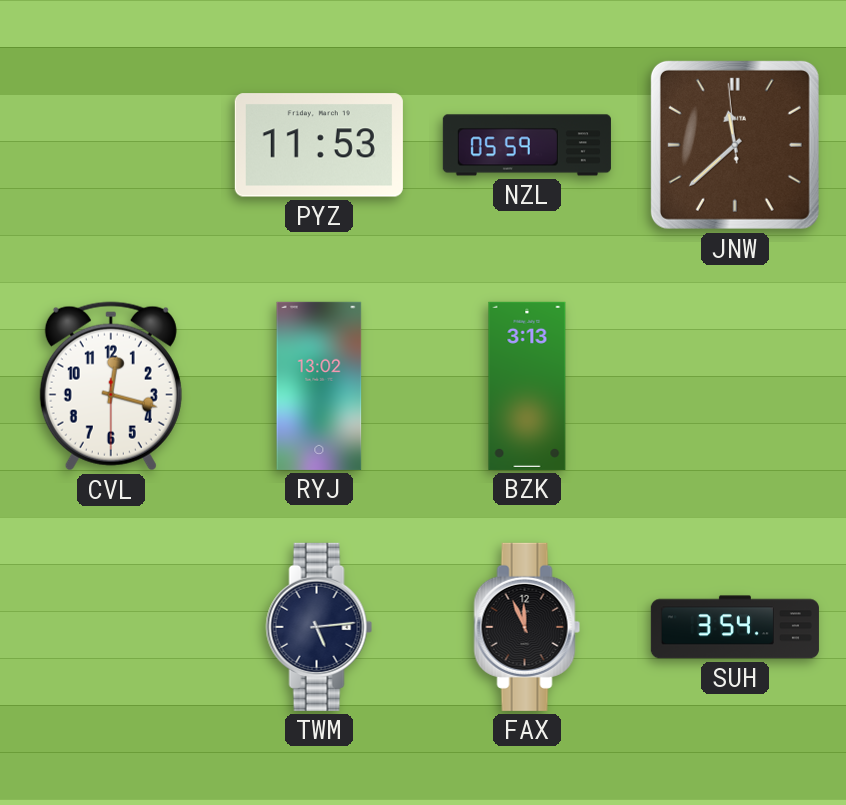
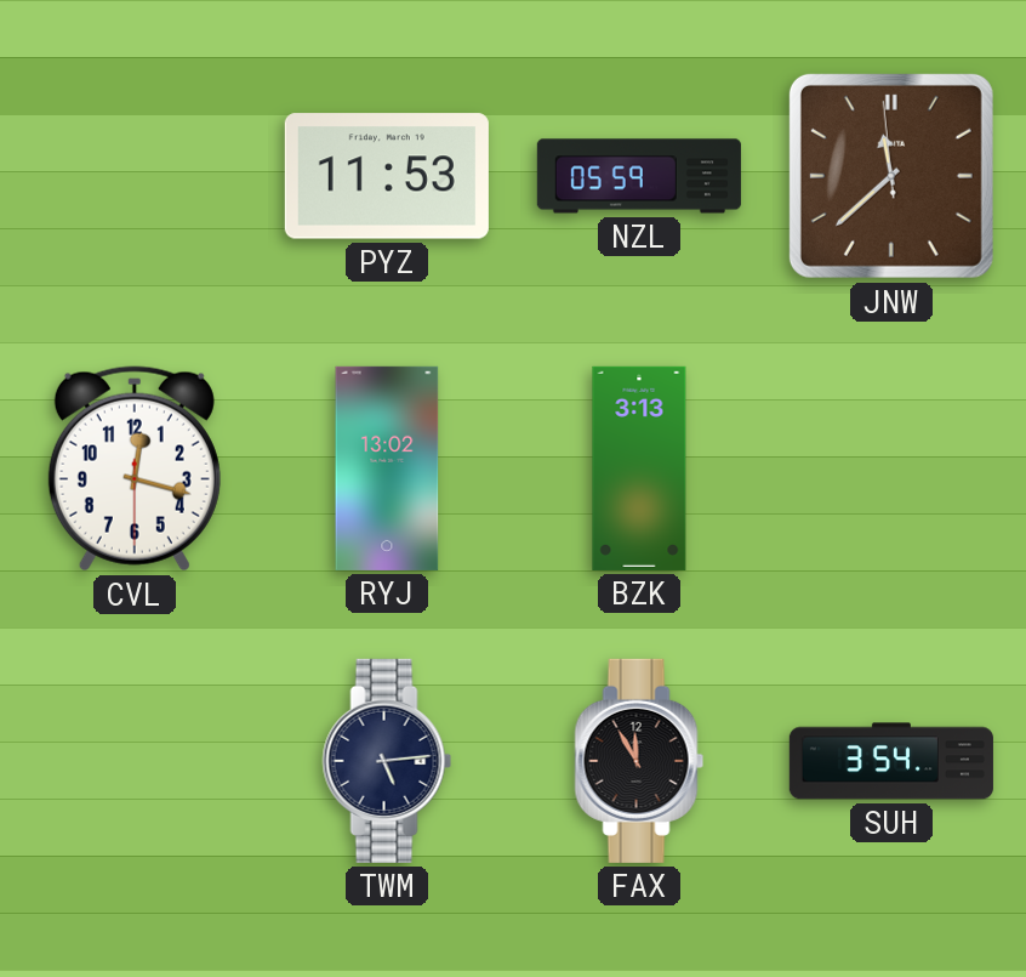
FAX: 11:56 -> 11:55
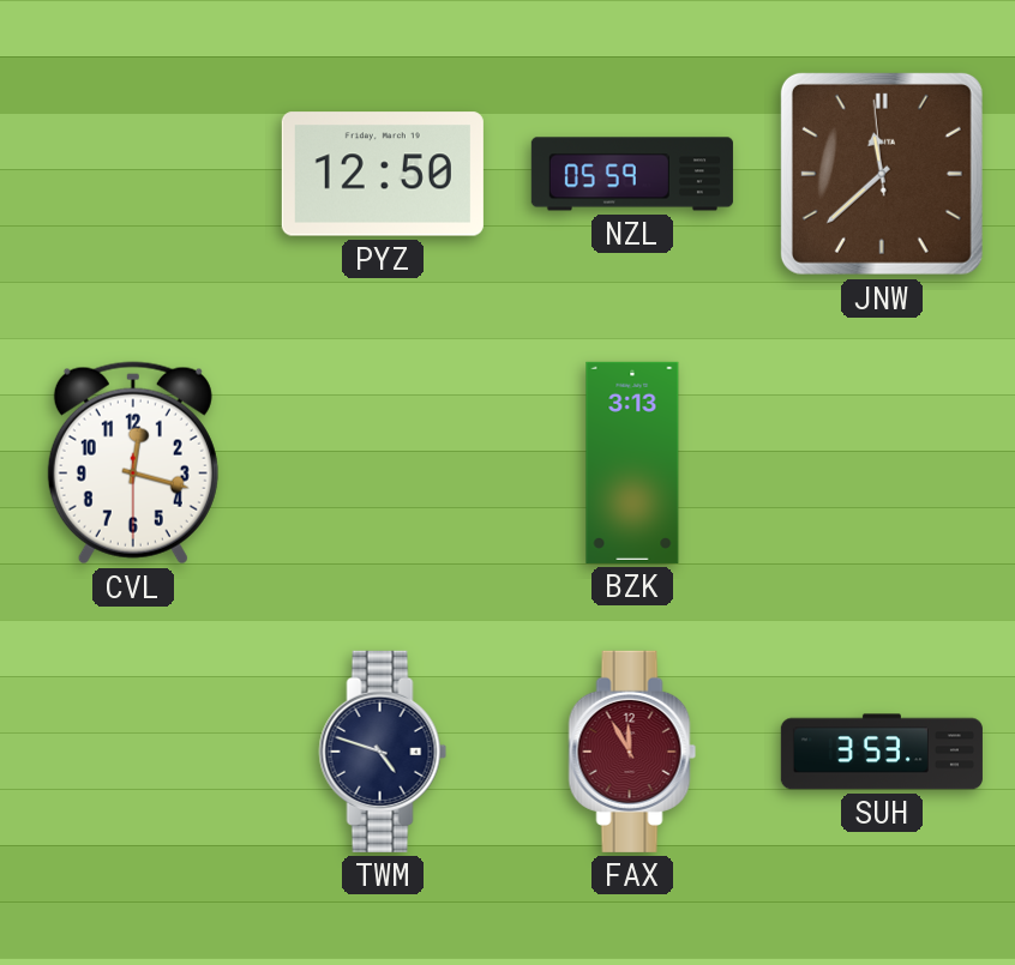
PYZ: 11:53 -> 12:50
RYJ: 13:02 -> none
TWM: 5:14 -> 4:48
FAX dial: black -> burgundy
SUH: 3:54 -> 3:53
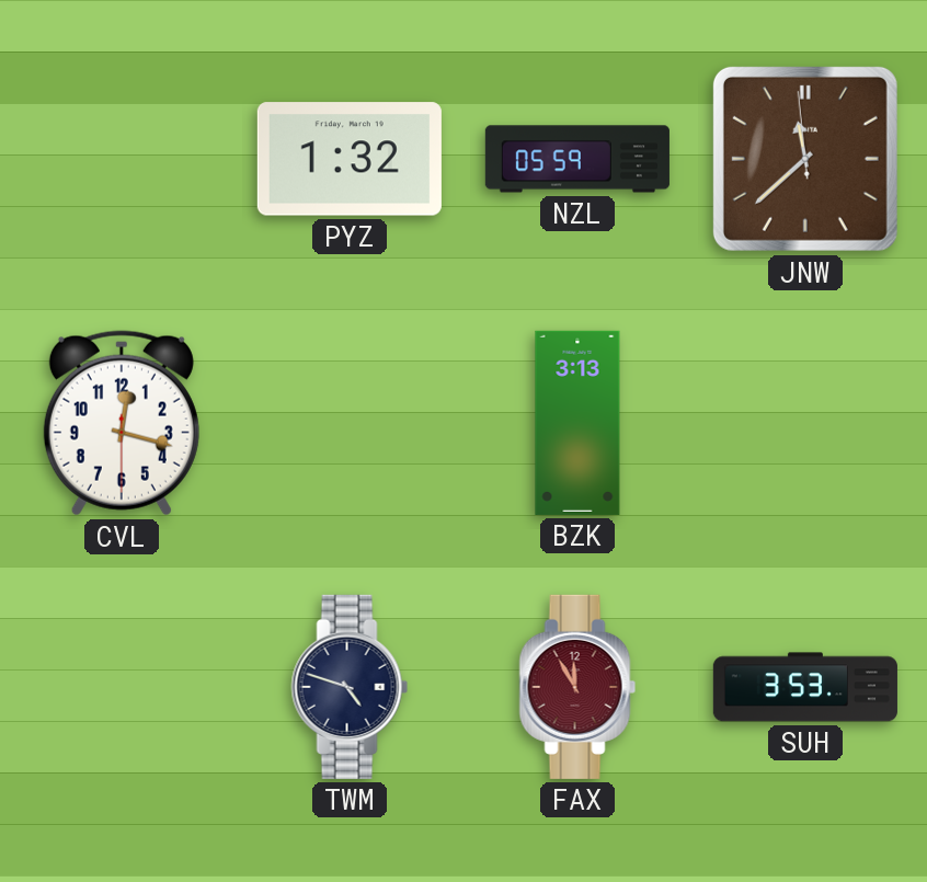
PYZ: 12:50 -> 1:32
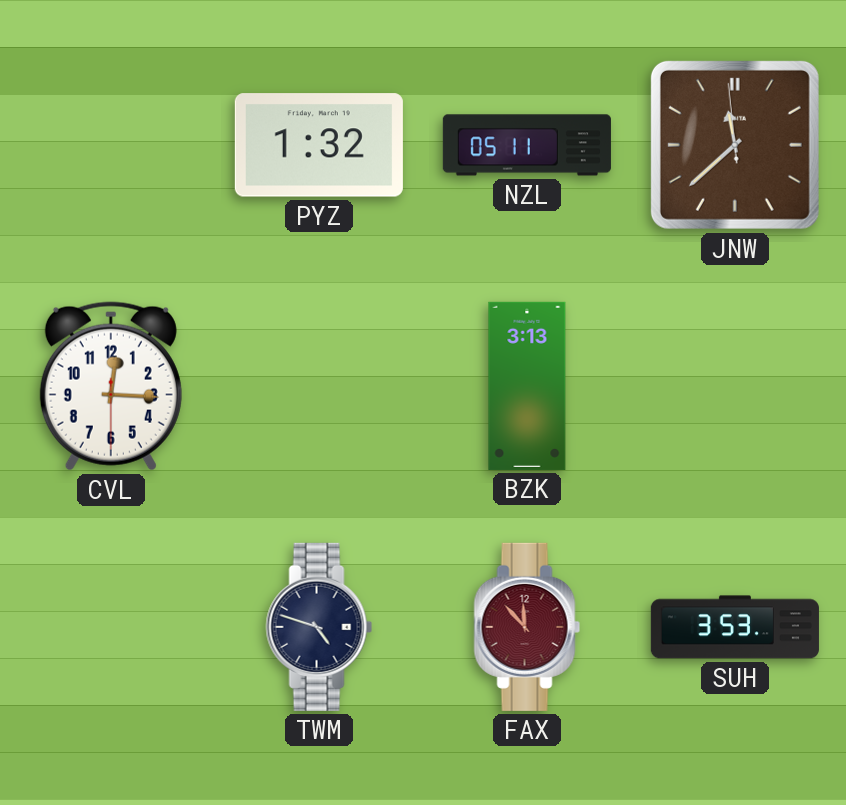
NZL: 05:59 -> 05:11
CVL: 12:17 -> 12:15
FAX: 11:55 -> 11:53
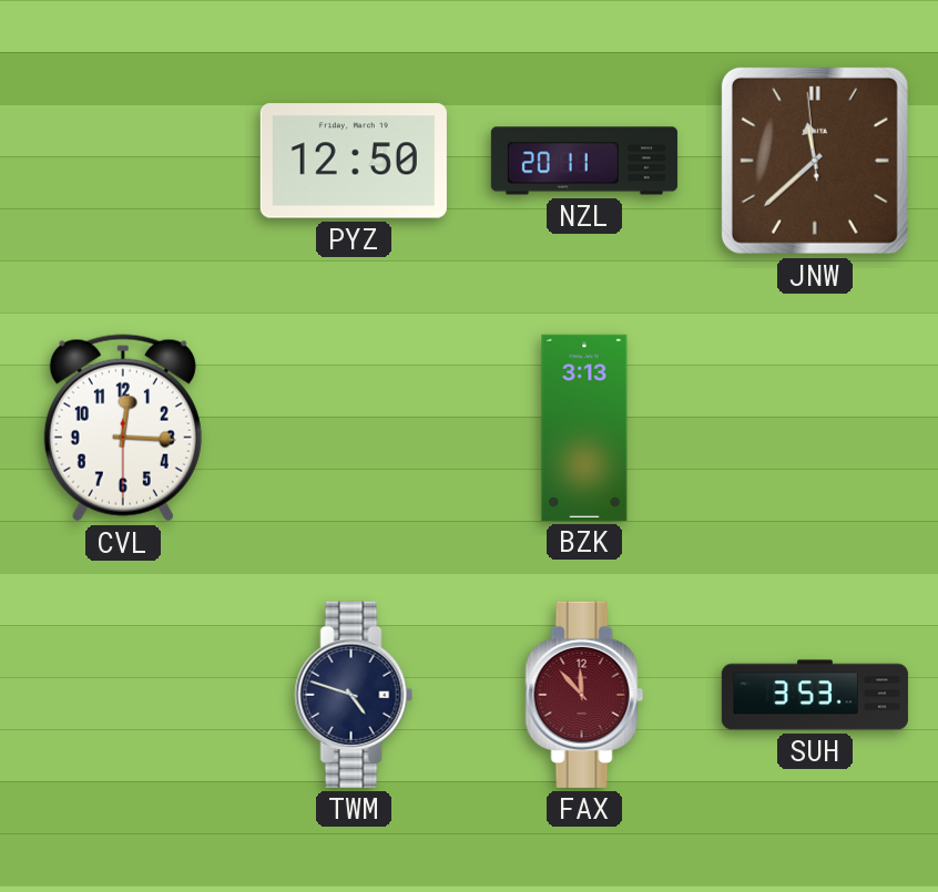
PYZ: 1:32 -> 12:50
NZL: 05:11 -> 20:11
